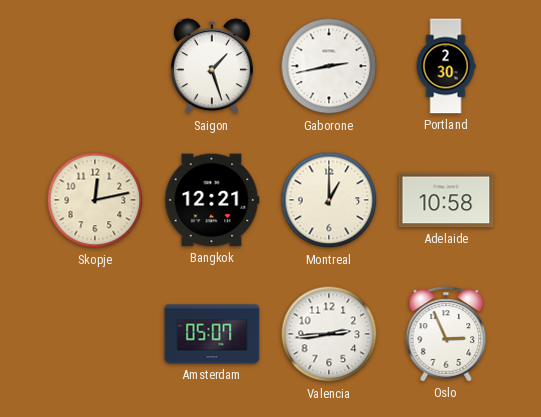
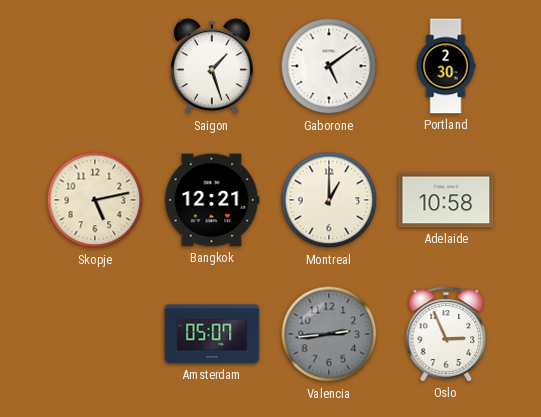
Gaborone: 2:43 -> 5:09
Skopje: 12:13 -> 5:13
Valencia dial: white -> grey
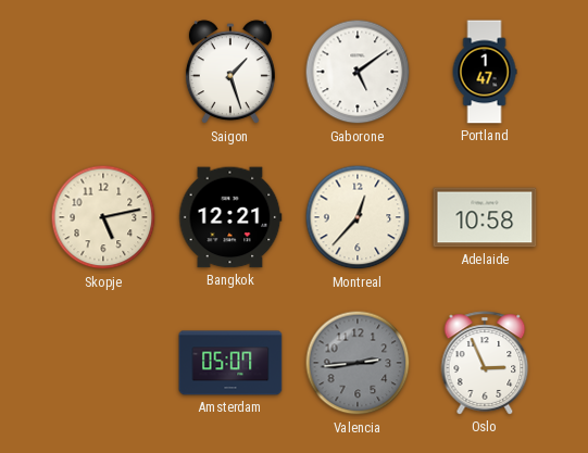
Portland: 2:30 -> 1:47
Montreal: 1:00 -> 12:37
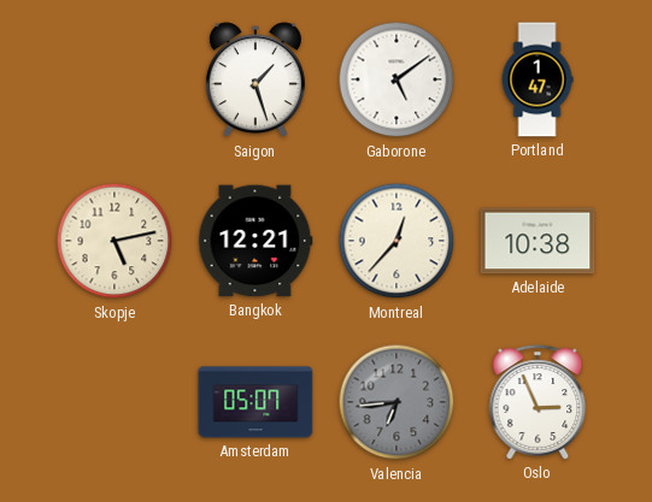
Adelaide: 10:58 -> 10:38
Valencia: 2:44 -> 6:44
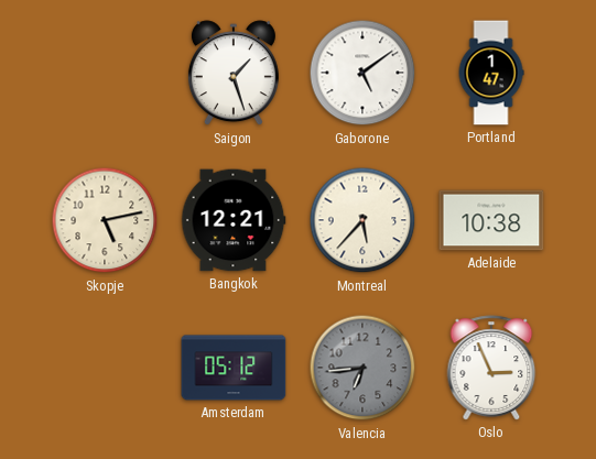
Montreal: 12:37 -> 5:37
Amsterdam: 05:07 -> 05:12
